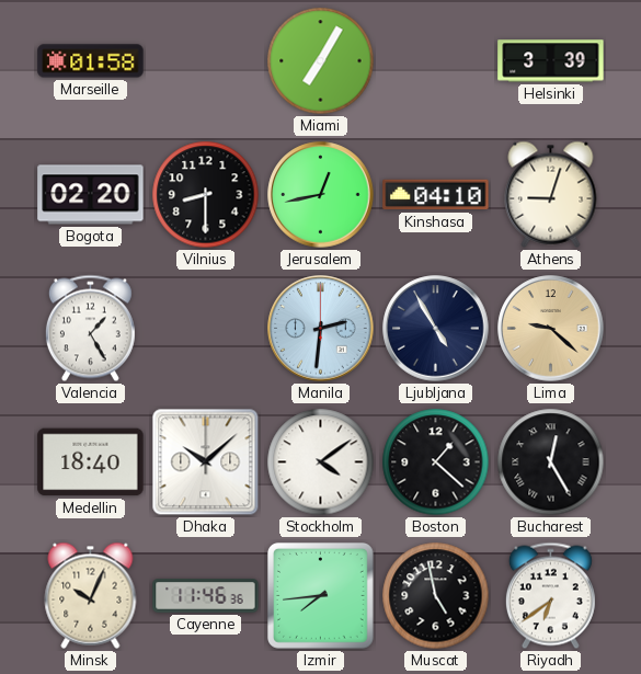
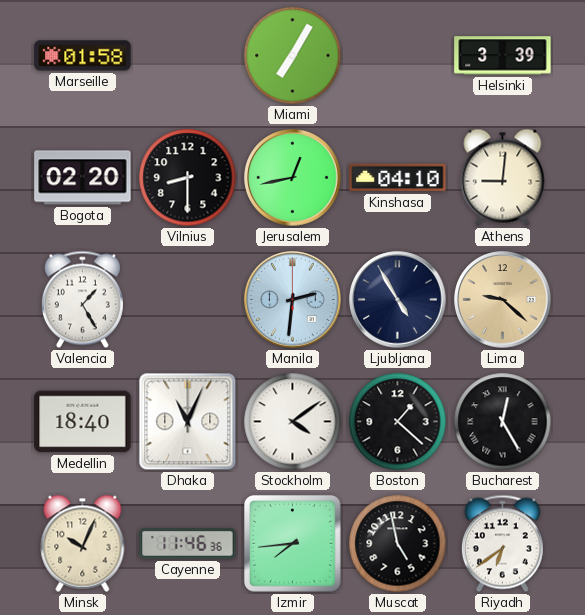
Athens: 9:03 -> 9:01
Dhaka: 10:08 -> 11:04
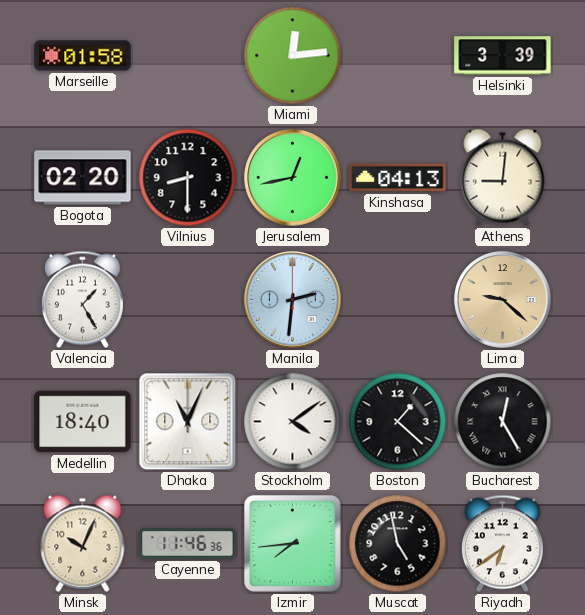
Miami: 7:05 -> 12:14
Kinshasa: 04:10 -> 04:13
Ljubljana: 4:55 -> none
